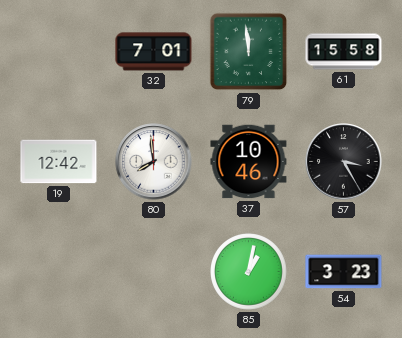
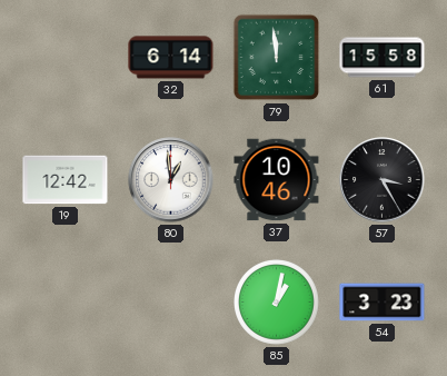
32: 7:01 -> 6:14
80: 7:59 -> 12:59
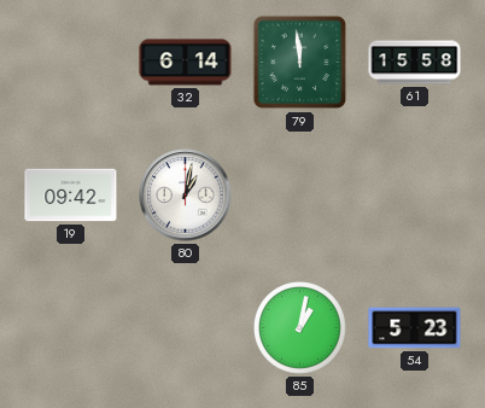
19: 12:42 -> 09:42
80: 12:59 -> 1:02
37: 10:46 -> none
57: 3:25 -> none
54: 3:23 -> 5:23
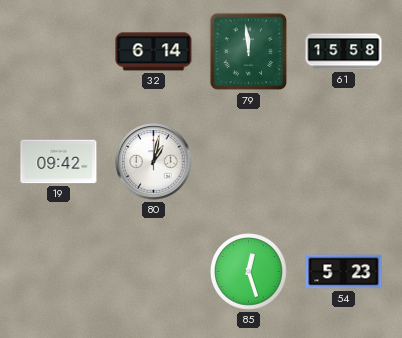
85: 1:02 -> 12:27
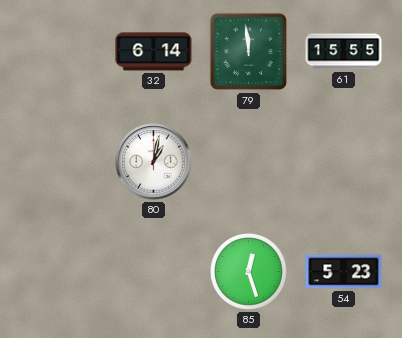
61: 15:58 -> 15:55
19: 09:42 -> none
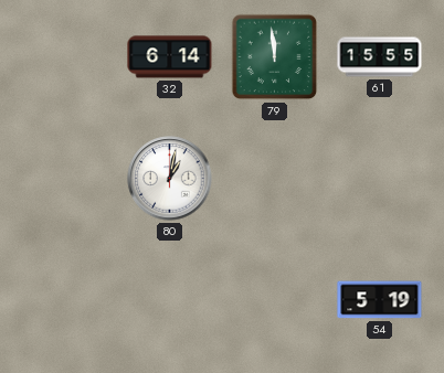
85: 12:27 -> none
54: 5:23 -> 5:19
